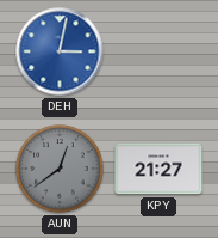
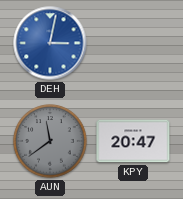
AUN: 12:39 -> 11:39
KPY: 21:27 -> 20:47
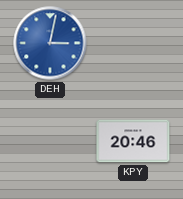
AUN: 11:39 -> none
KPY: 20:47 -> 20:46
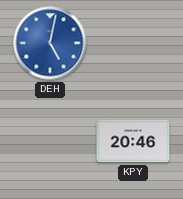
DEH: 3:02 -> 5:02
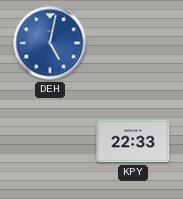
KPY: 20:46 -> 22:33
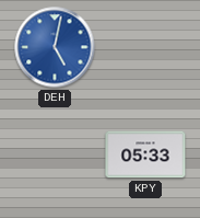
KPY: 22:33 -> 05:33
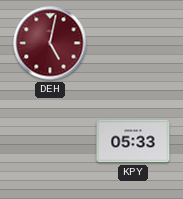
DEH dial: blue -> burgundy
